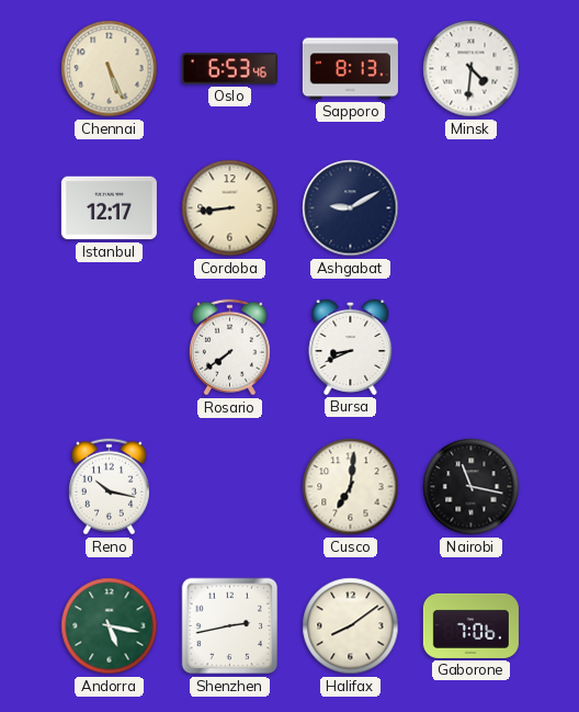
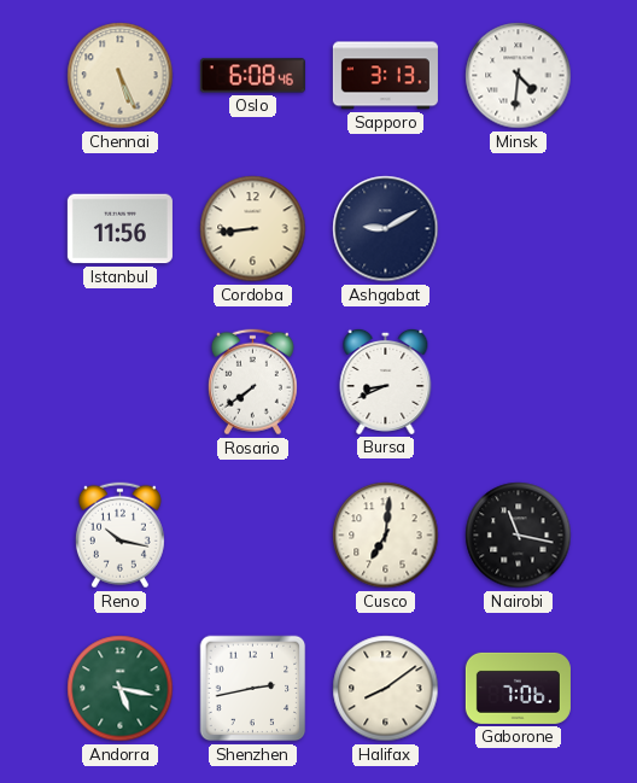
Oslo: 6:53 -> 6:08
Sapporo: 8:13 -> 3:13
Istanbul: 12:17 -> 11:56
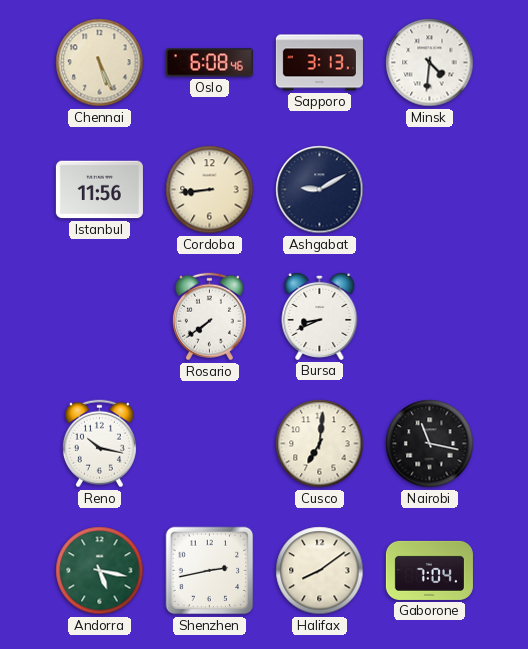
Gaborone: 7:06 -> 7:04
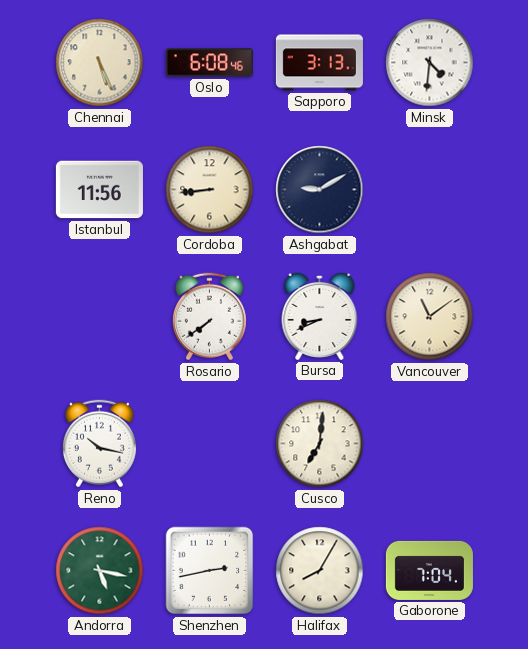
Vancouver: none -> 11:09
Nairobi: 11:17 -> none
Halifax: 8:09 -> 8:05
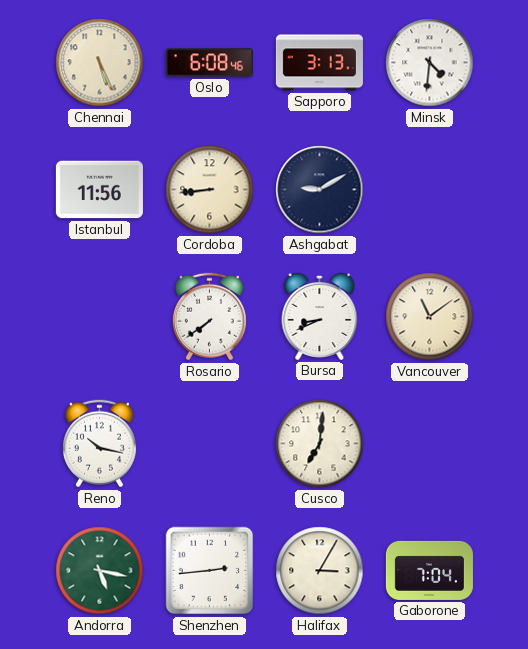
Shenzhen: 2:43 -> 2:44
Halifax: 8:05 -> 3:05
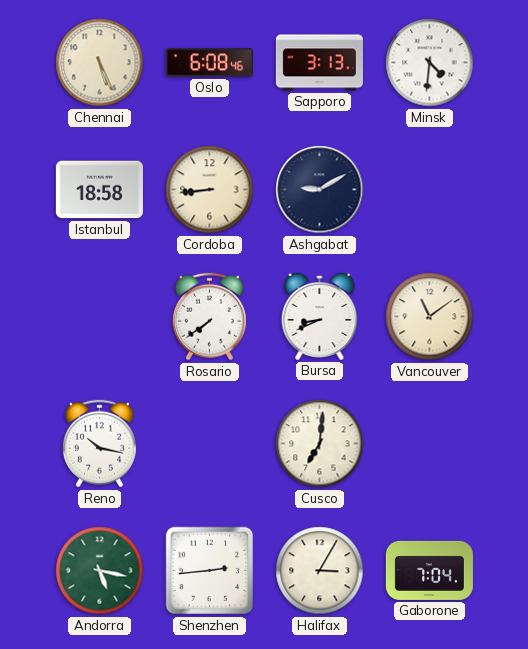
Istanbul: 11:56 -> 18:58
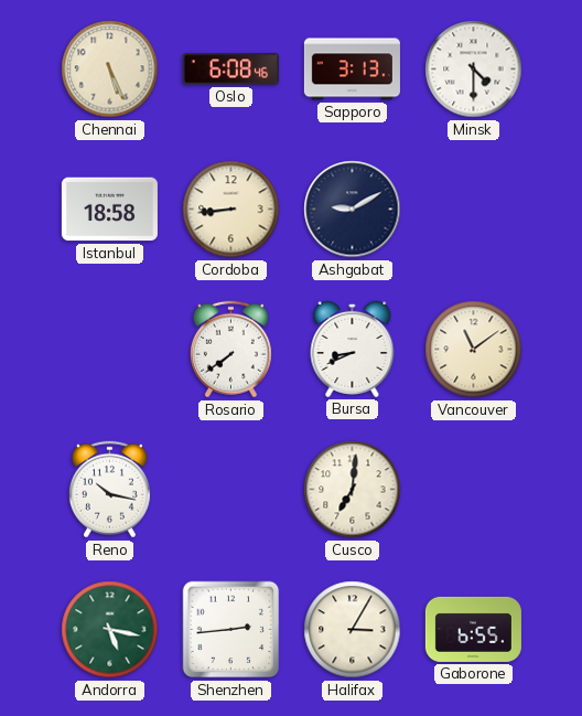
Minsk: 4:31 -> 4:30
Gaborone: 7:04 -> 6:55
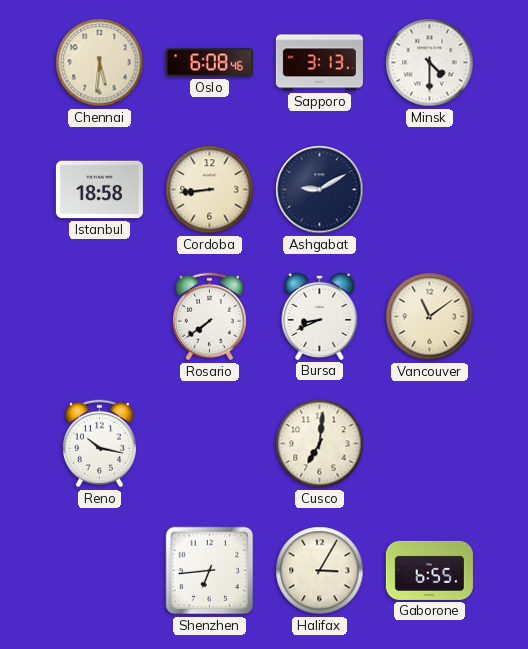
Chennai: 5:26 -> 5:31
Andorra: 5:17 -> none
Shenzhen: 2:44 -> 6:44
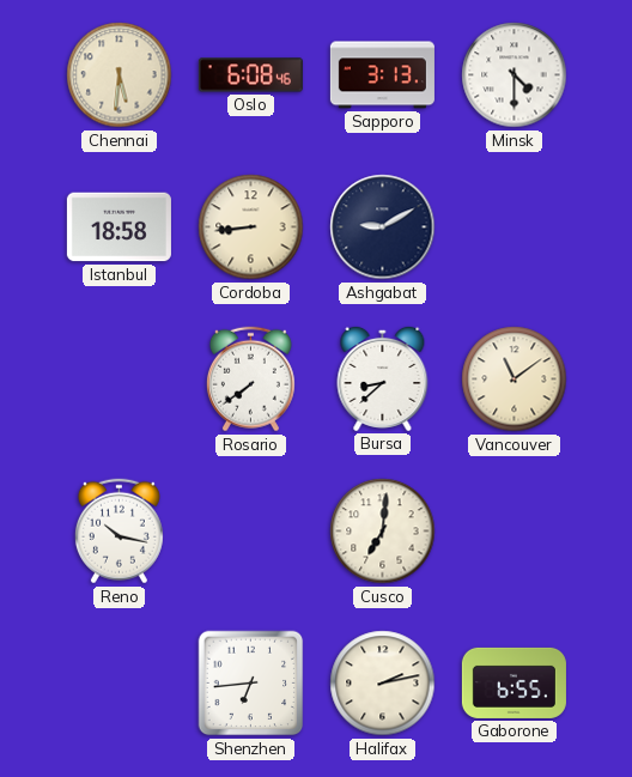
Bursa: 8:41 -> 8:38
Halifax: 3:05 -> 2:13
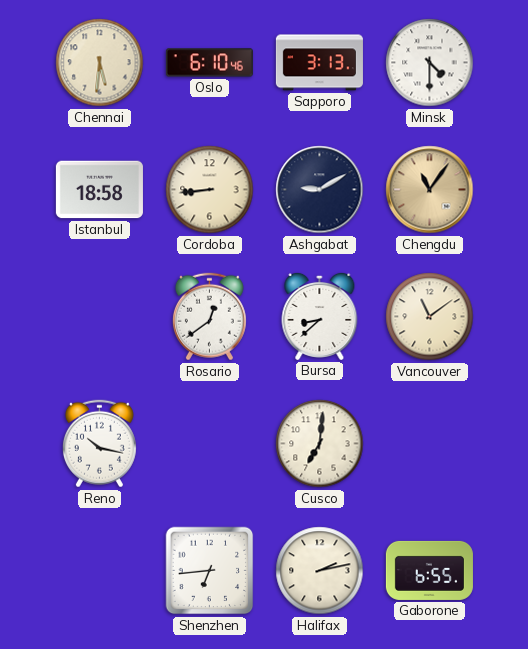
Oslo: 6:08 -> 6:10
Chengdu: none -> 11:06
Rosario: 7:39 -> 12:39
